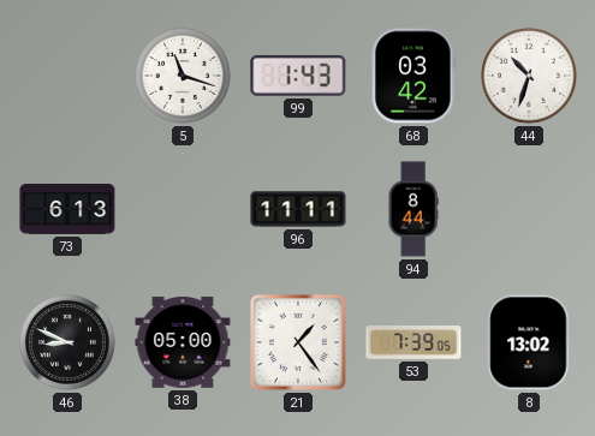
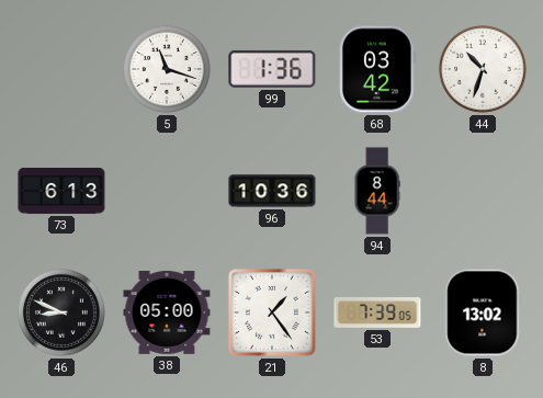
99: 1:43 -> 1:36
96: 11:11 -> 10:36
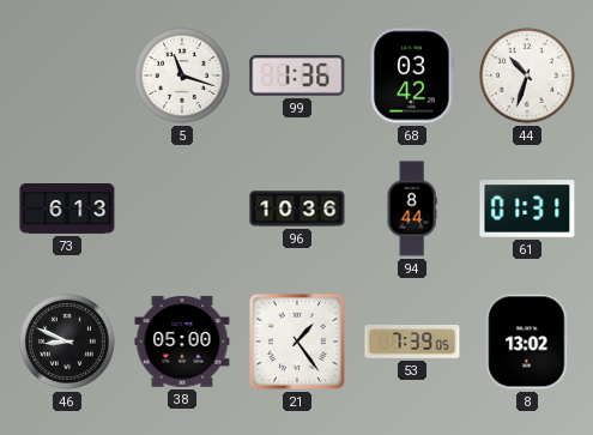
61: none -> 01:31
